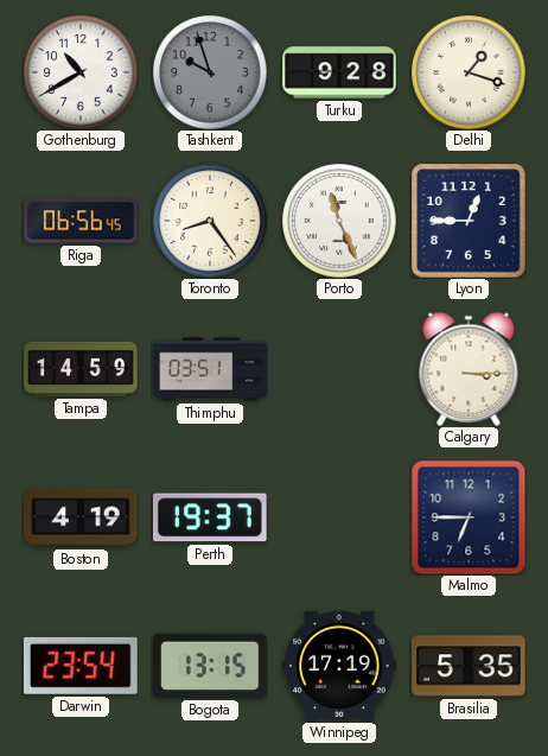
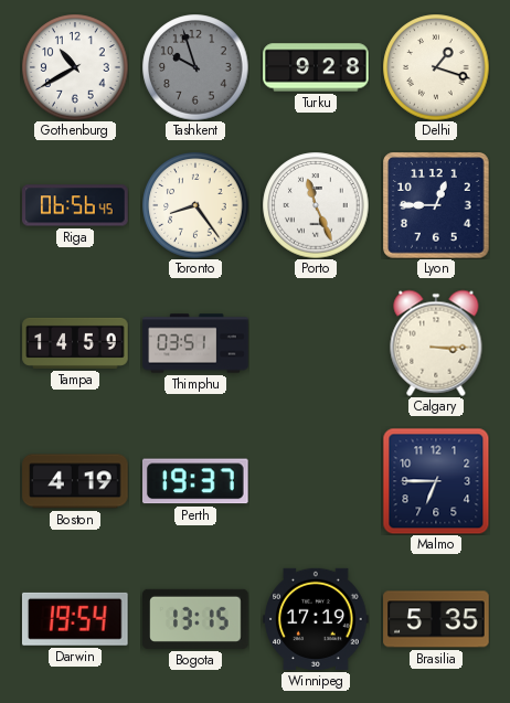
Darwin: 23:54 -> 19:54
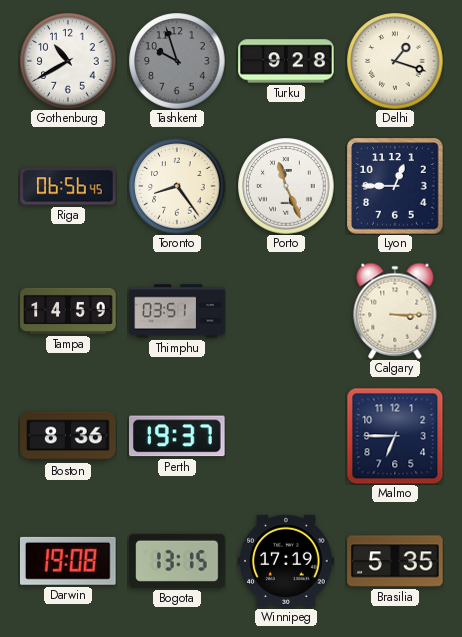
Boston: 4:19 -> 8:36
Darwin: 19:54 -> 19:08
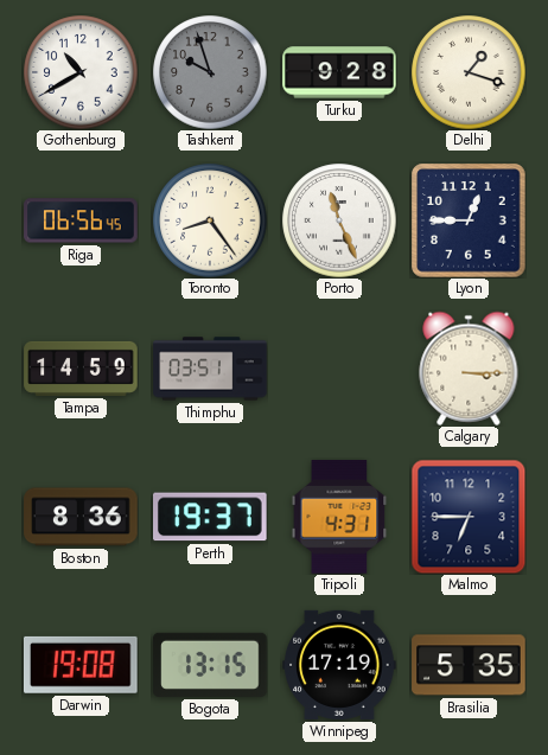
Tripoli: none -> 4:31
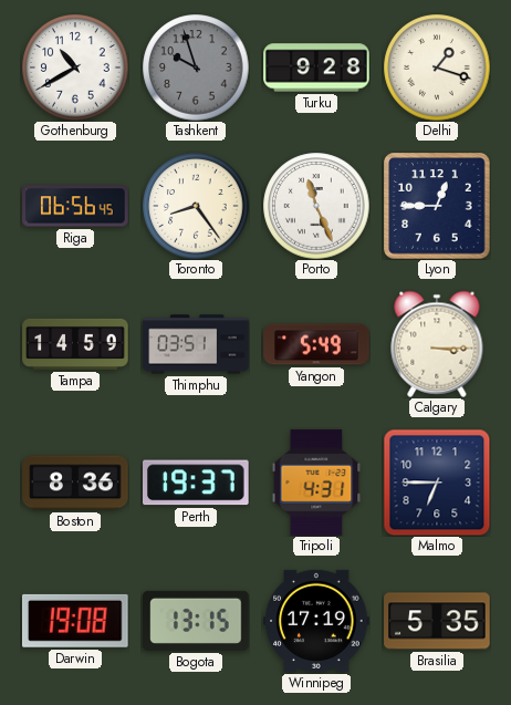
Yangon: none -> 5:49
